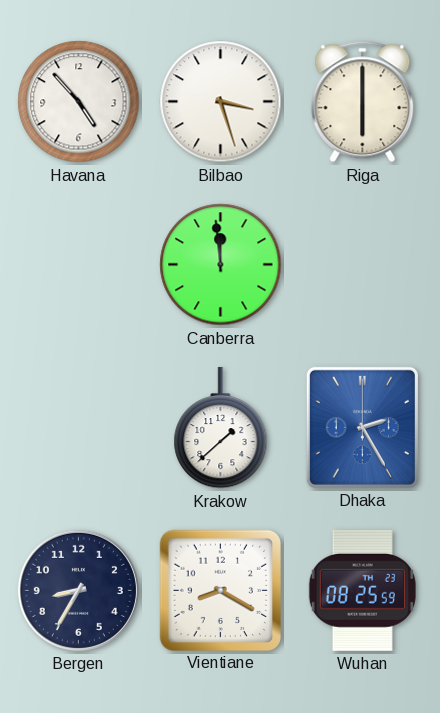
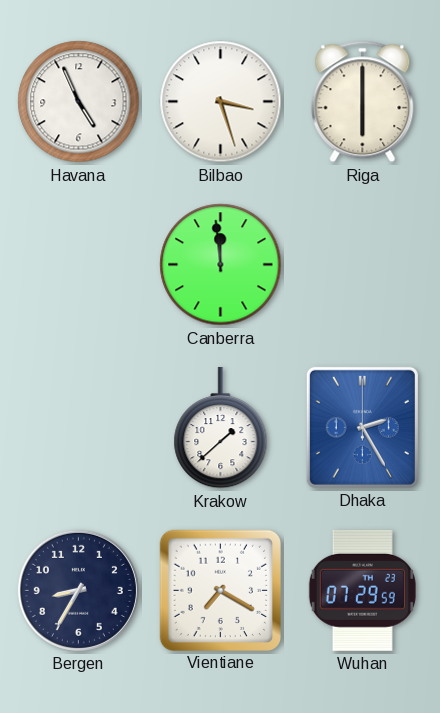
Havana: 4:53 -> 4:56
Vientiane: 8:20 -> 7:20
Wuhan: 08:25 -> 07:29
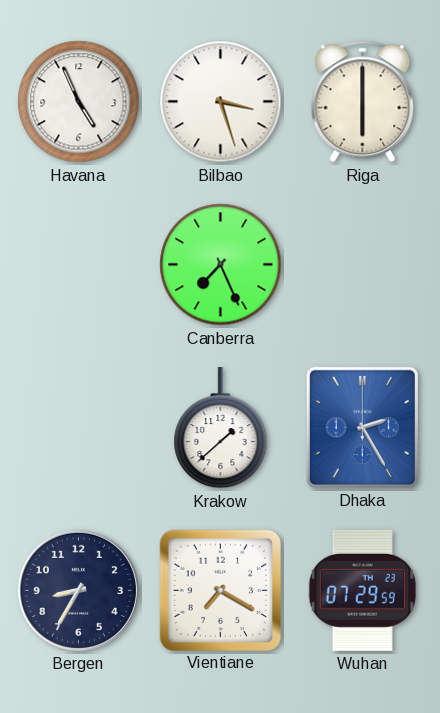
Canberra: 11:59 -> 7:26
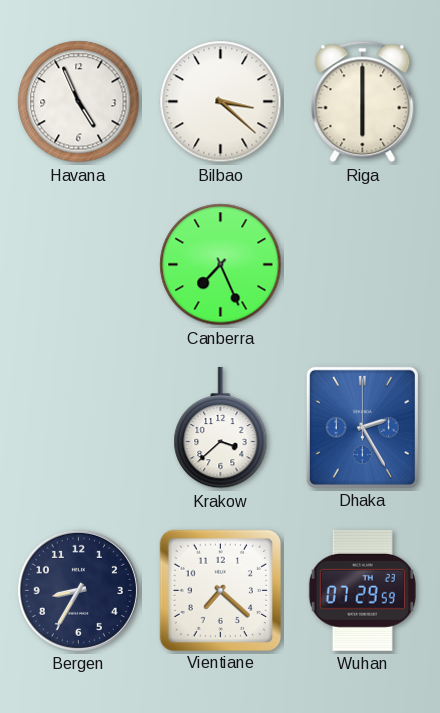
Bilbao: 3:27 -> 3:22
Krakow: 1:38 -> 3:38
Vientiane: 7:20 -> 7:22
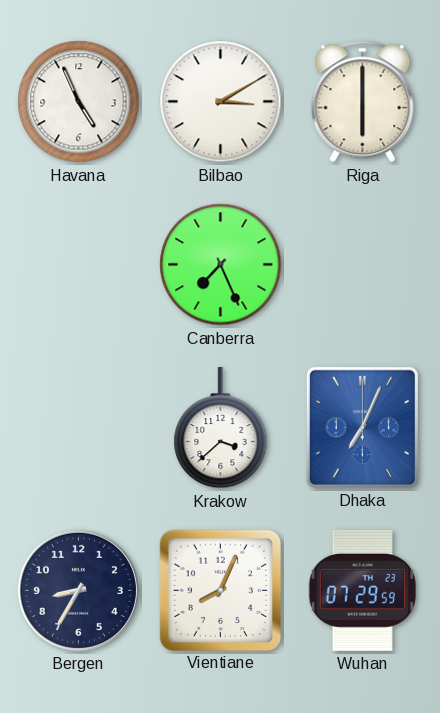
Bilbao: 3:22 -> 3:10
Dhaka: 2:25 -> 7:04
Vientiane: 7:22 -> 8:04
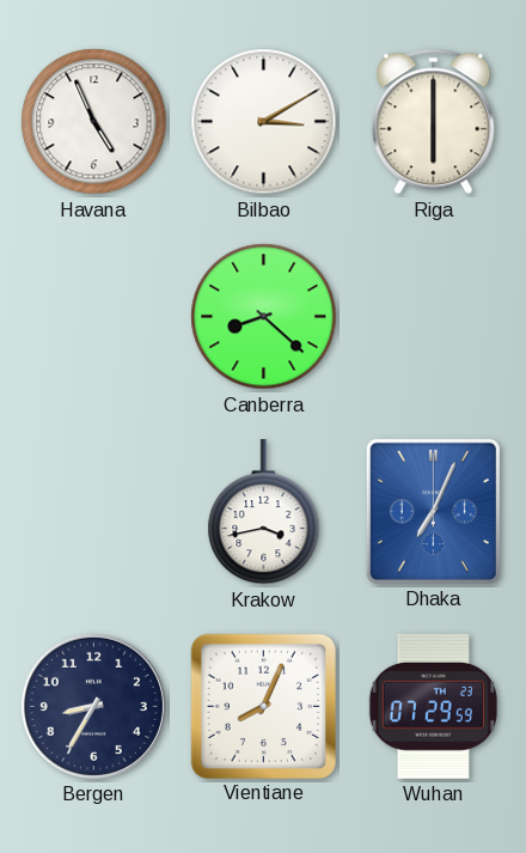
Canberra: 7:26 -> 8:22
Krakow: 3:38 -> 3:43
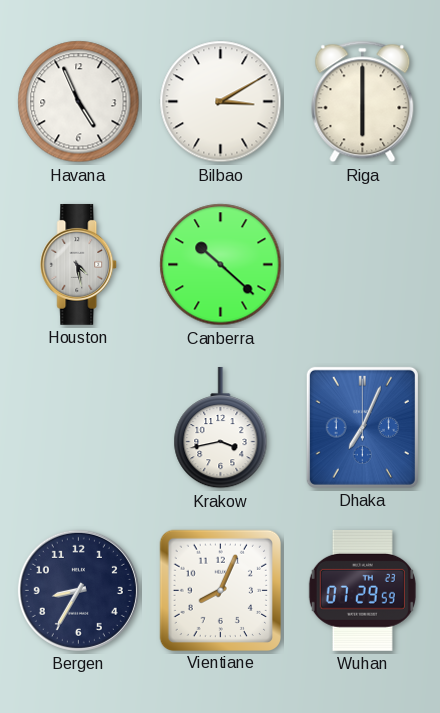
Houston: none -> 4:28
Canberra: 8:22 -> 10:22
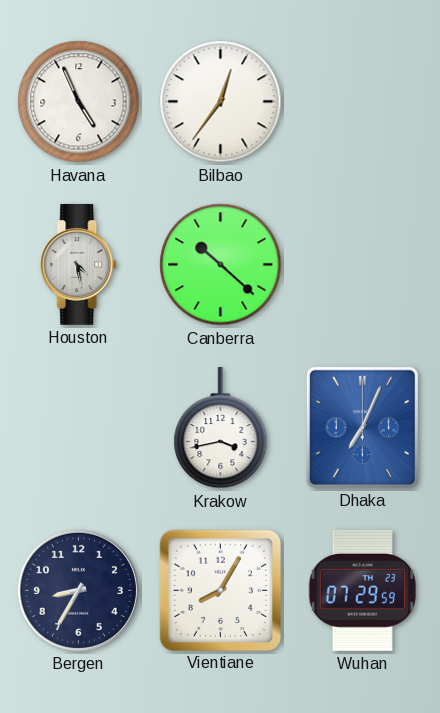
Bilbao: 3:10 -> 12:36
Riga: 6:00 -> none
Vientiane: 8:04 -> 8:05
